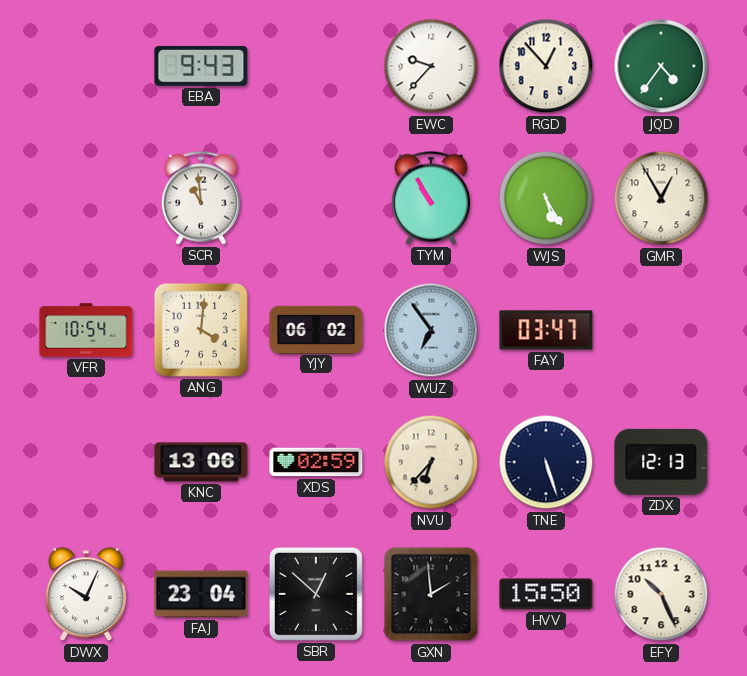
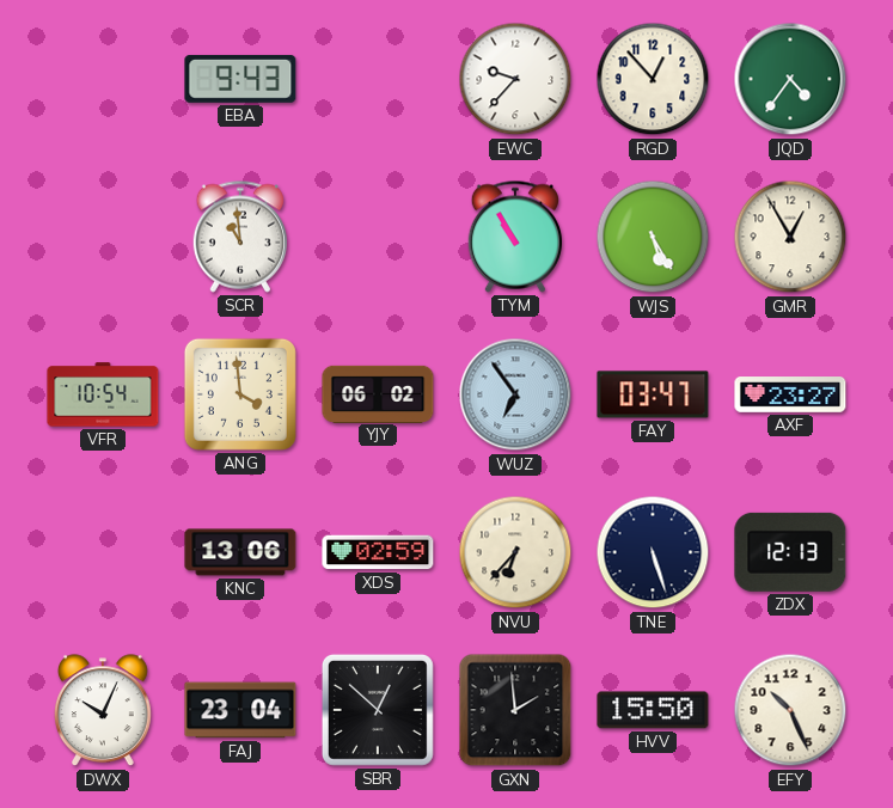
ANG: 4:01 -> 3:59
AXF: none -> 23:27
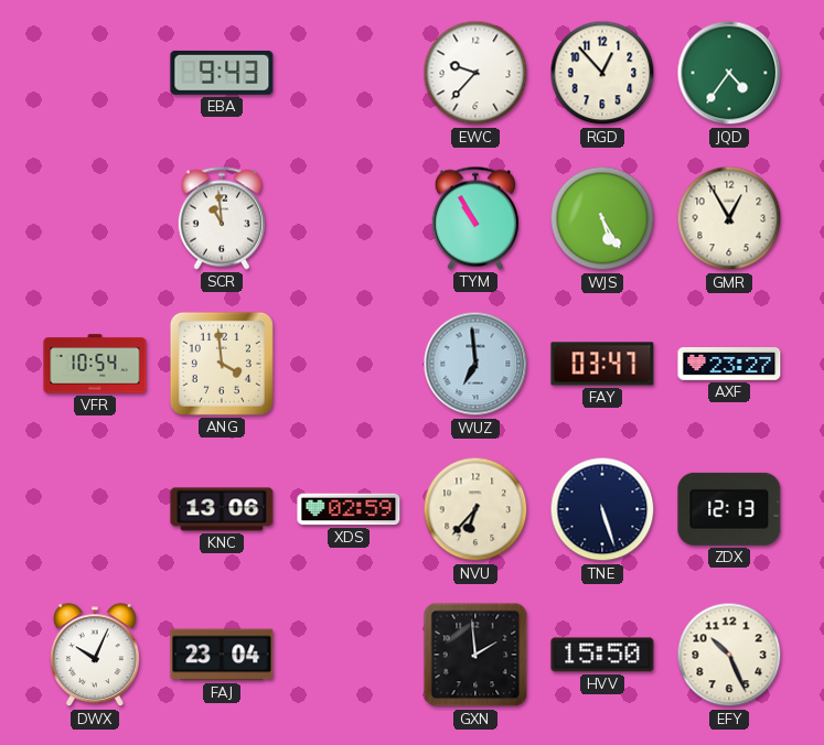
YJY: 06:02 -> none
WUZ: 6:54 -> 6:59
SBR: 12:52 -> none
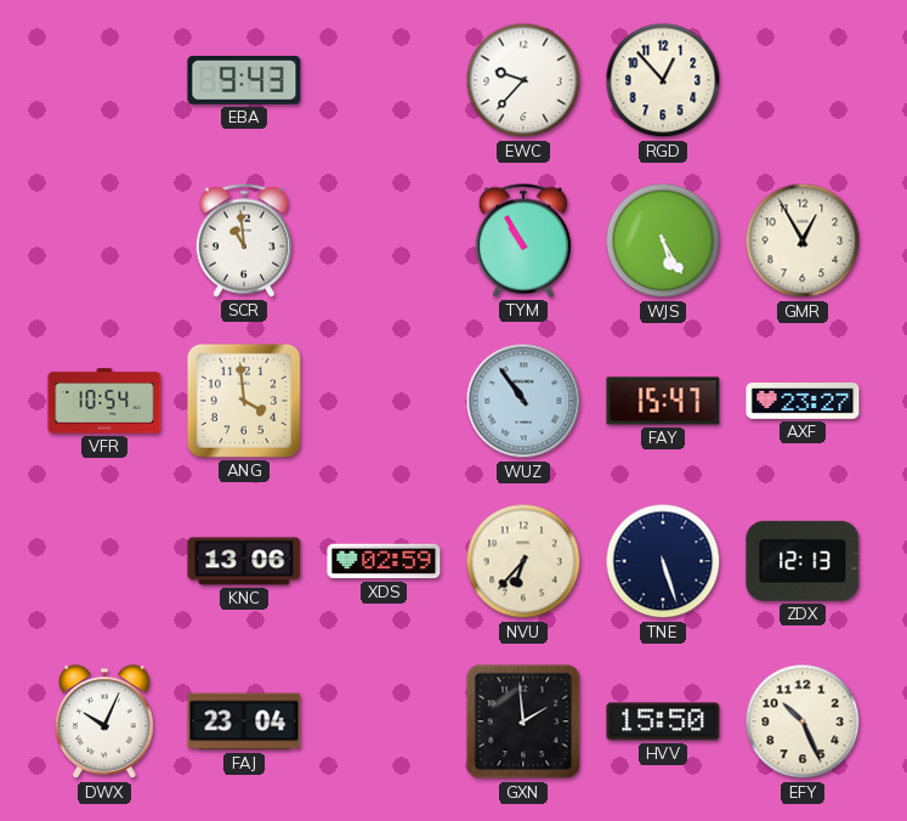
JQD: 4:36 -> none
WUZ: 6:59 -> 10:54
FAY: 03:47 -> 15:47
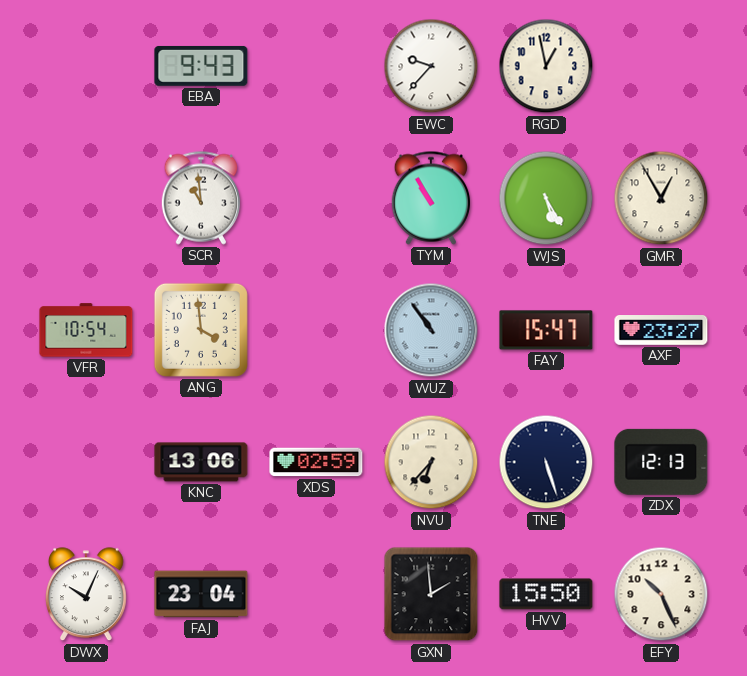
RGD: 12:53 -> 12:58
